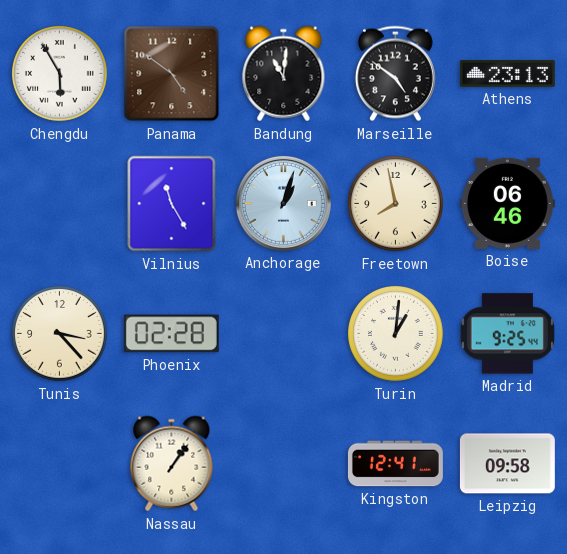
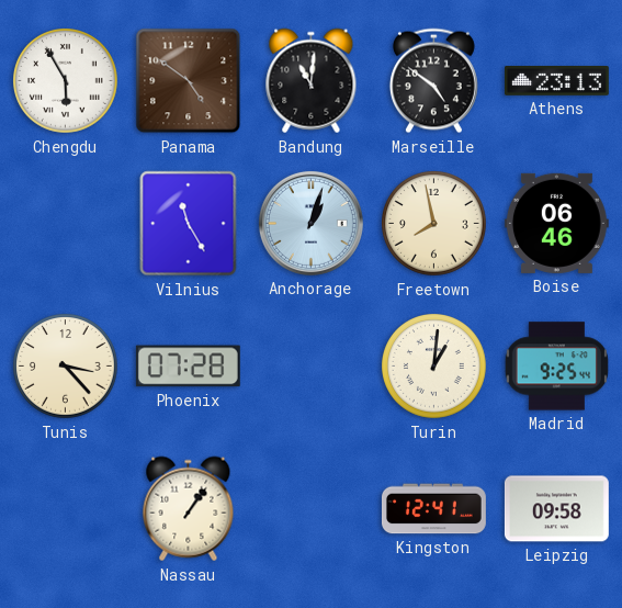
Phoenix: 02:28 -> 07:28
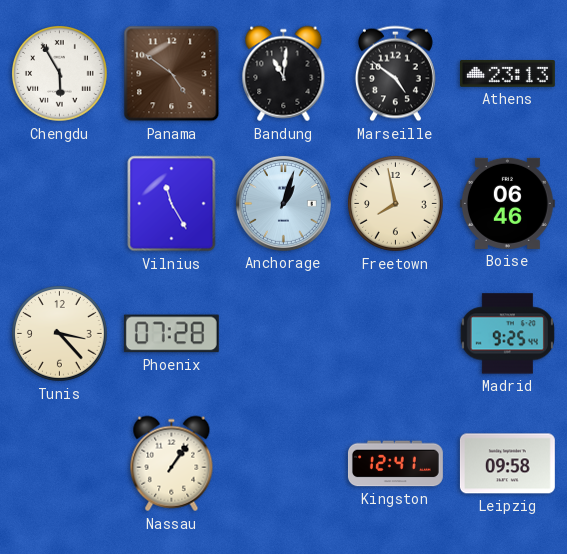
Turin: 1:01 -> none
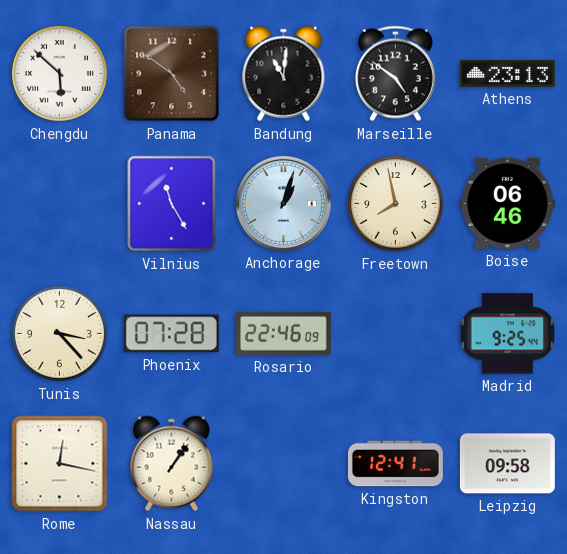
Chengdu: 5:55 -> 5:52
Rosario: none -> 22:46
Rome: none -> 12:17
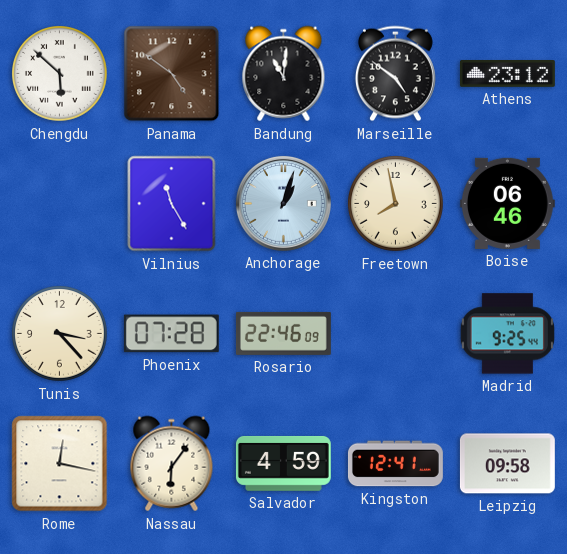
Athens: 23:13 -> 23:12
Nassau: 1:06 -> 6:06
Salvador: none -> 4:59
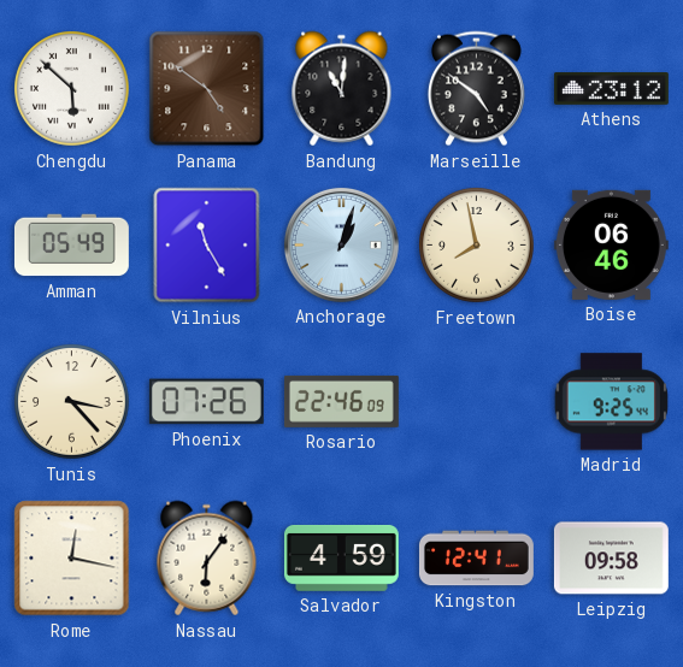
Amman: none -> 05:49
Phoenix: 07:28 -> 07:26
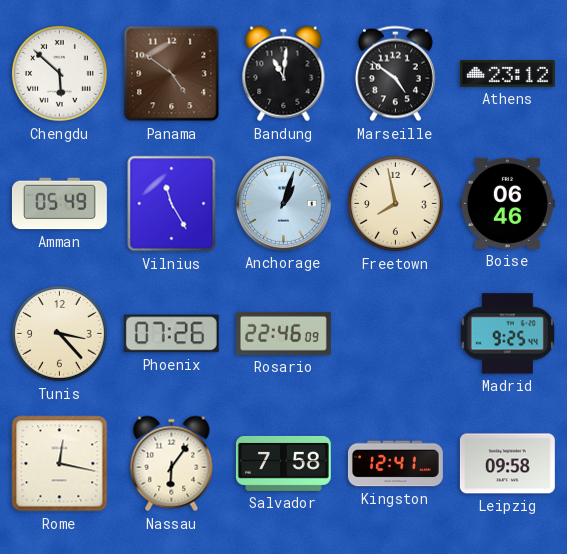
Salvador: 4:59 -> 7:58
